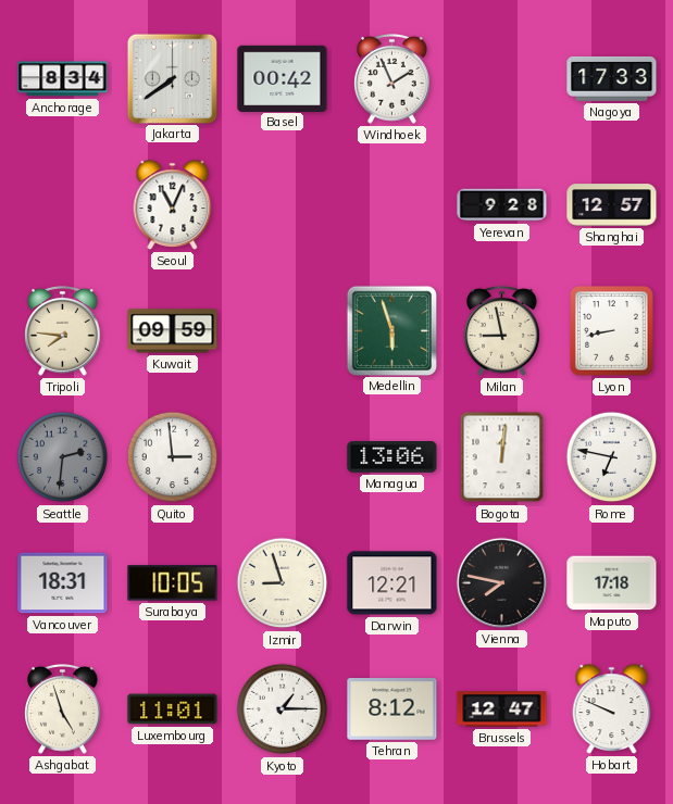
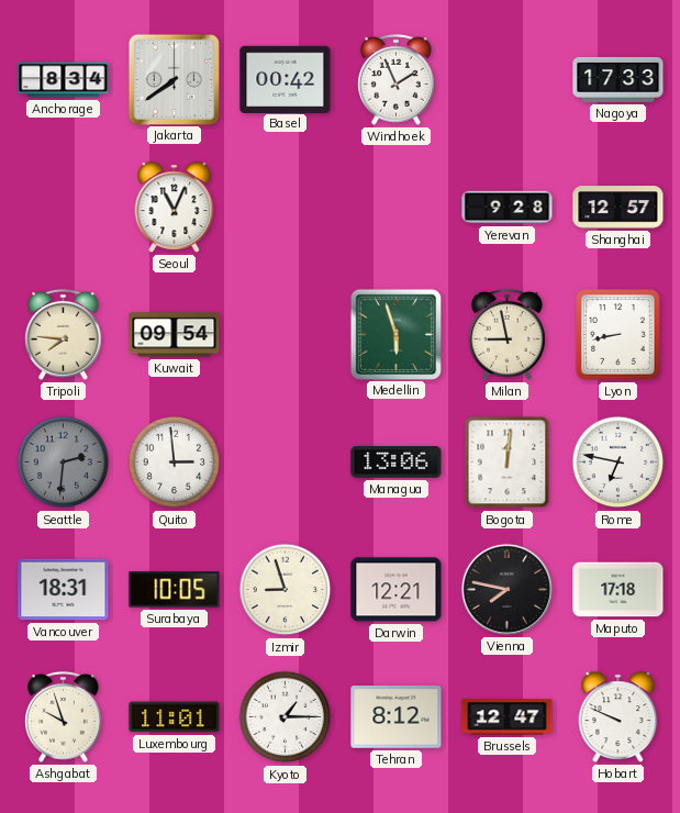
Kuwait: 09:59 -> 09:54
Ashgabat: 4:57 -> 9:57
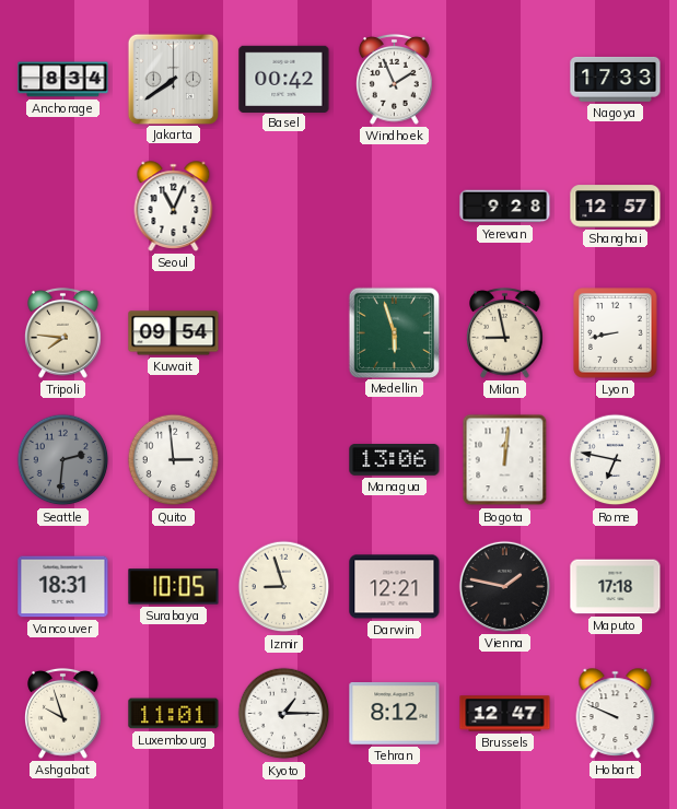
Vienna: 7:47 -> 1:47
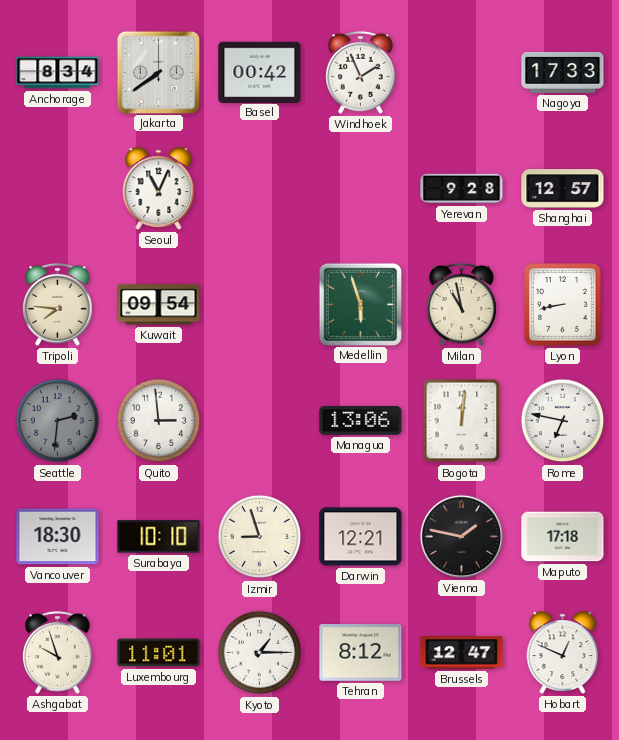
Milan: 8:58 -> 10:58
Vancouver: 18:31 -> 18:30
Surabaya: 10:05 -> 10:10
Hobart: 9:49 -> 12:49
